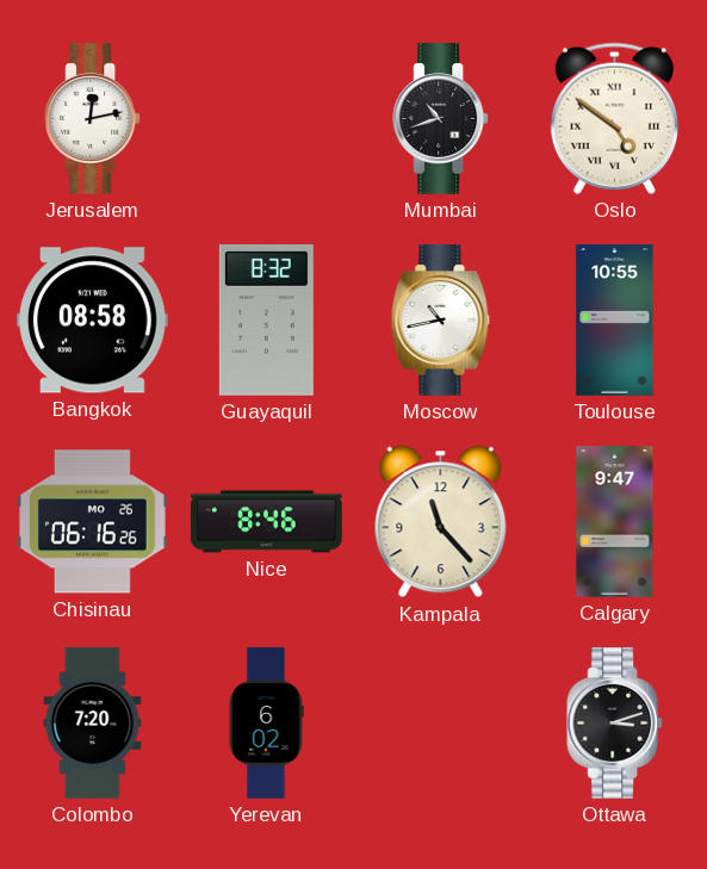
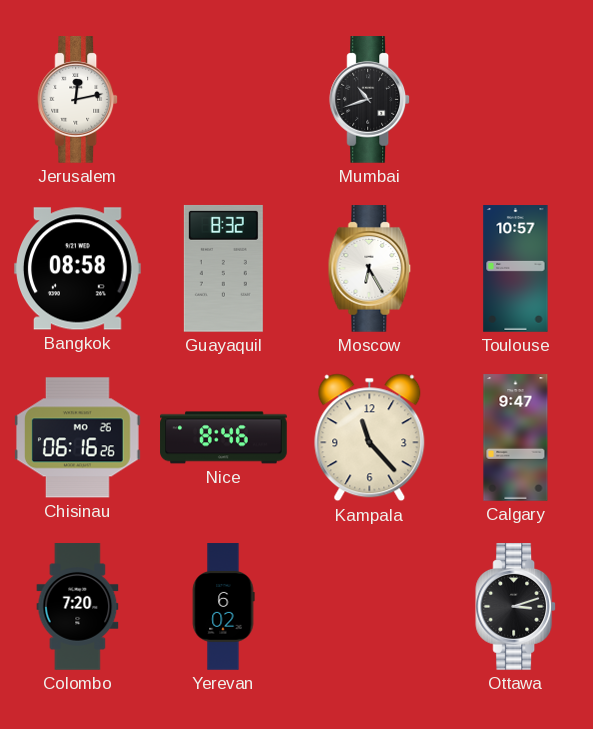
Oslo: 4:51 -> none
Moscow: 10:43 -> 6:25
Toulouse: 10:55 -> 10:57
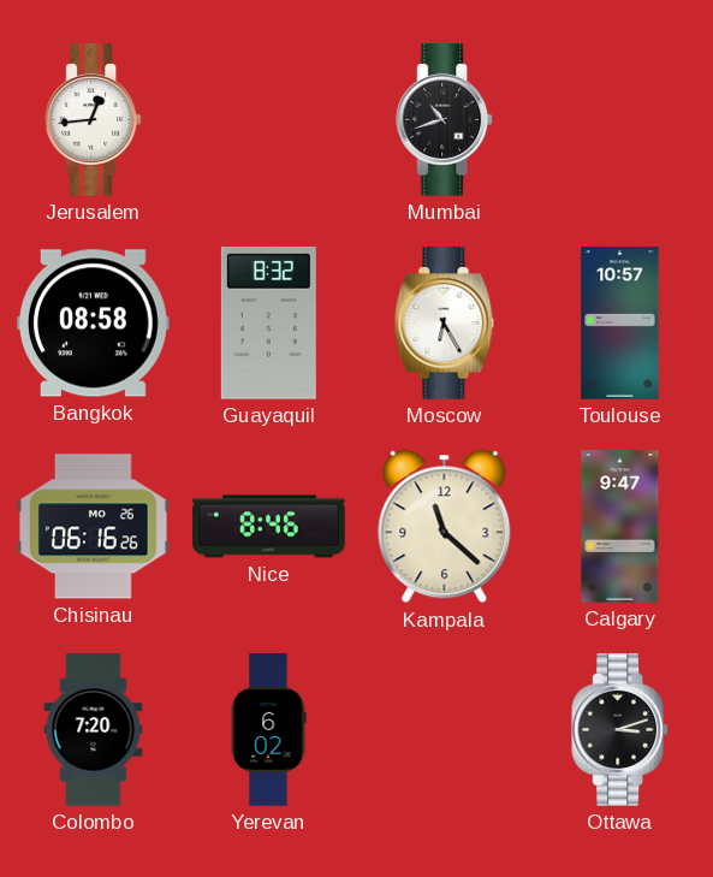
Jerusalem: 12:13 -> 12:44
Kampala: 11:23 -> 11:22
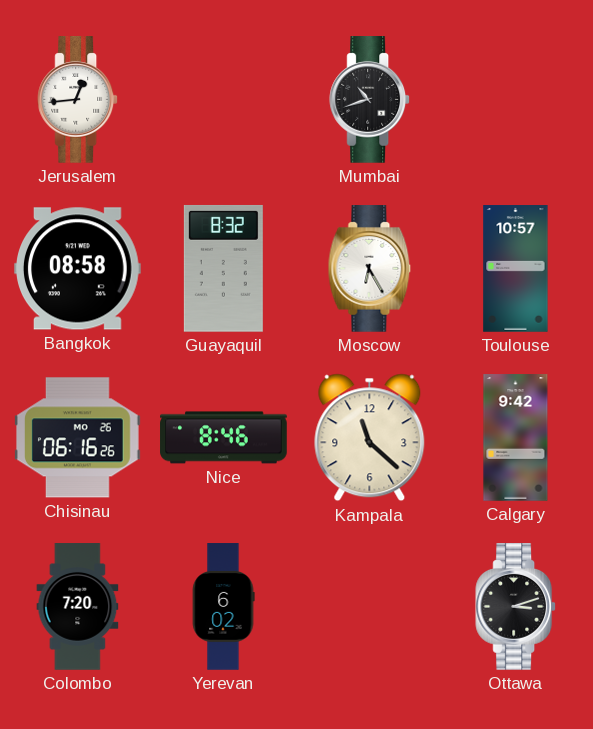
Calgary: 9:47 -> 9:42
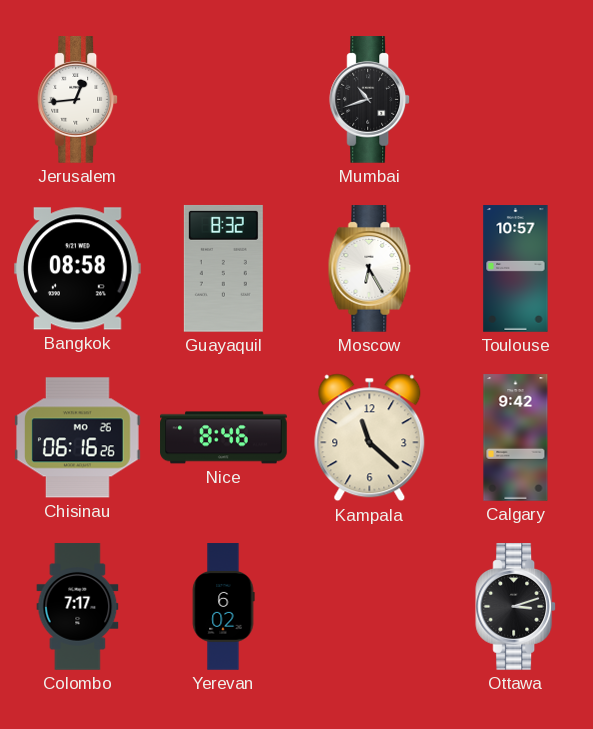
Colombo: 7:20 -> 7:17
